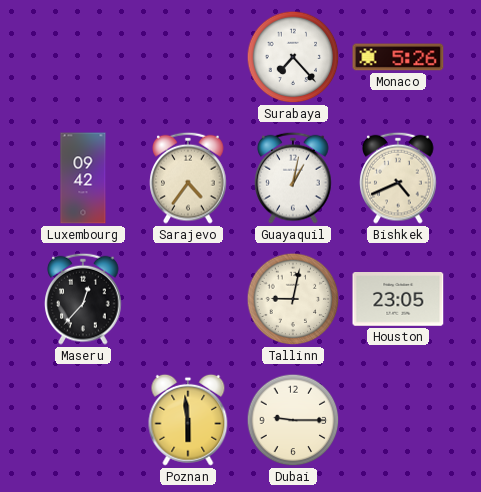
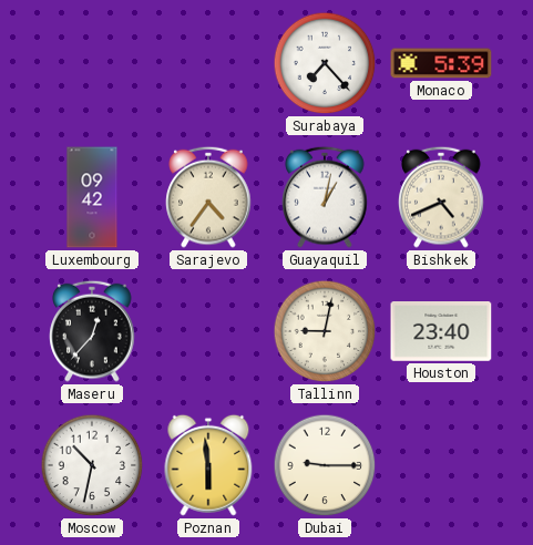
Monaco: 5:26 -> 5:39
Houston: 23:05 -> 23:40
Moscow: none -> 10:32
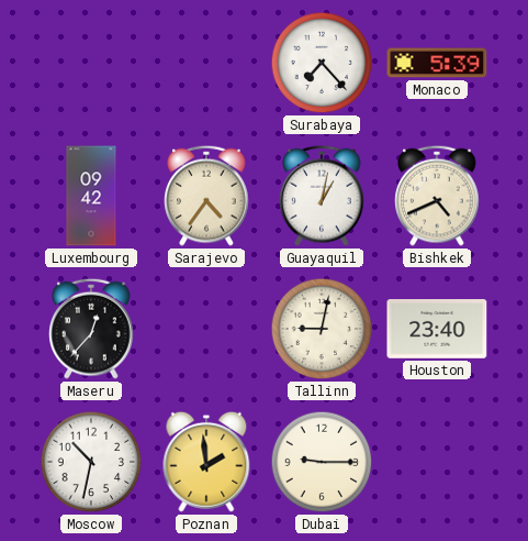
Poznan: 5:59 -> 1:59
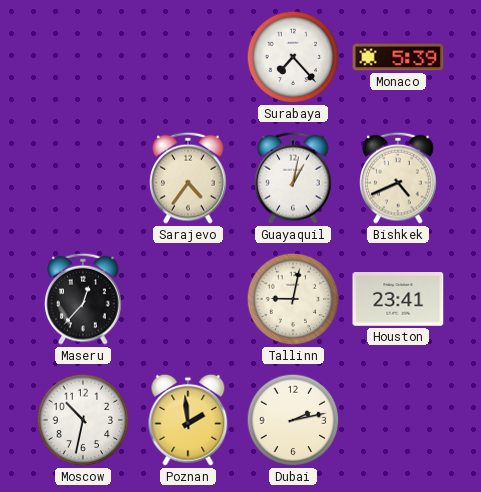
Luxembourg: 09:42 -> none
Houston: 23:40 -> 23:41
Dubai: 9:15 -> 2:13
